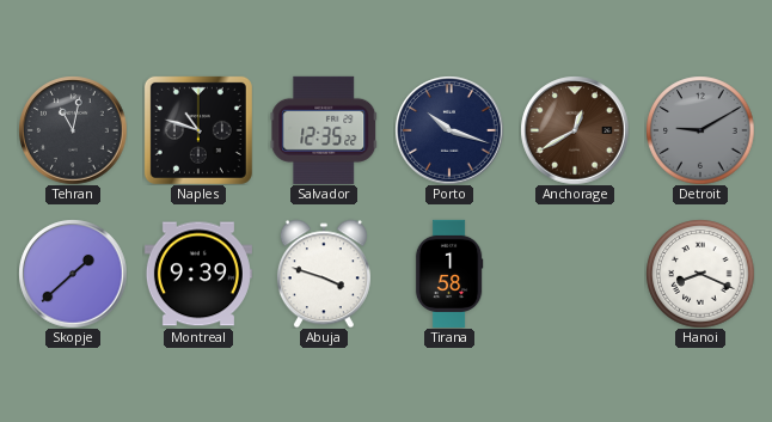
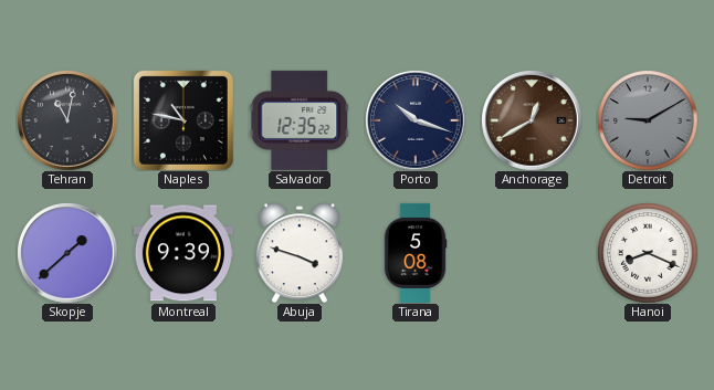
Naples: 10:48 -> 10:47
Tirana: 1:58 -> 5:08
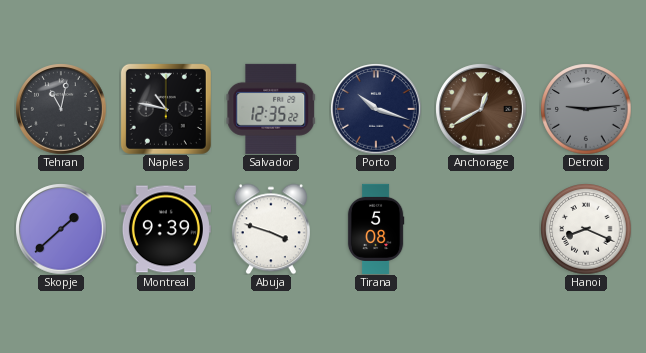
Detroit: 9:10 -> 9:14
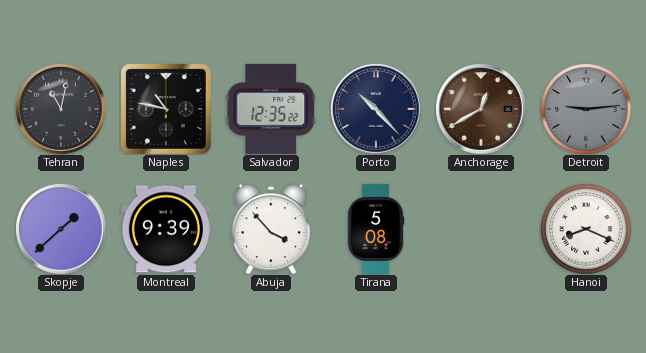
Porto: 10:18 -> 10:23
Abuja: 3:48 -> 3:53
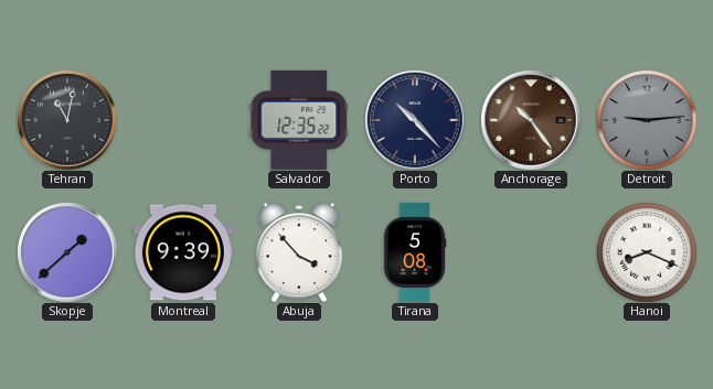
Naples: 10:47 -> none
Anchorage: 12:40 -> 10:24
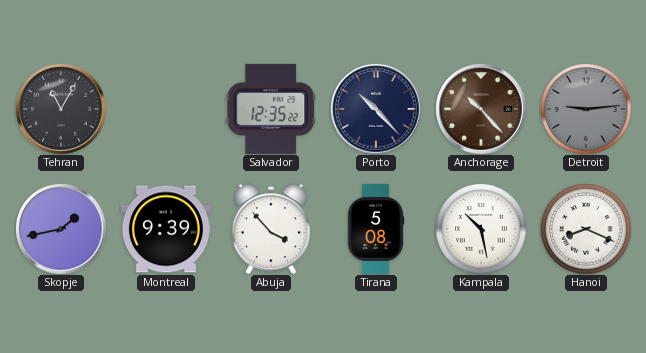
Tehran: 11:02 -> 11:05
Anchorage: 10:24 -> 10:23
Skopje: 1:38 -> 1:43
Kampala: none -> 10:28
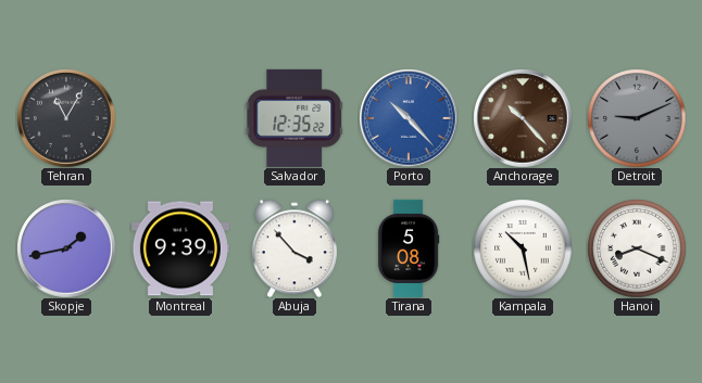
Porto dial: navy -> blue
Detroit: 9:14 -> 9:11
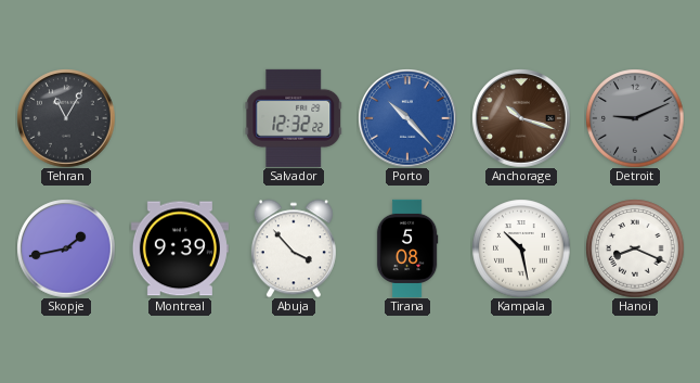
Salvador: 12:35 -> 12:32
Anchorage: 10:23 -> 10:18
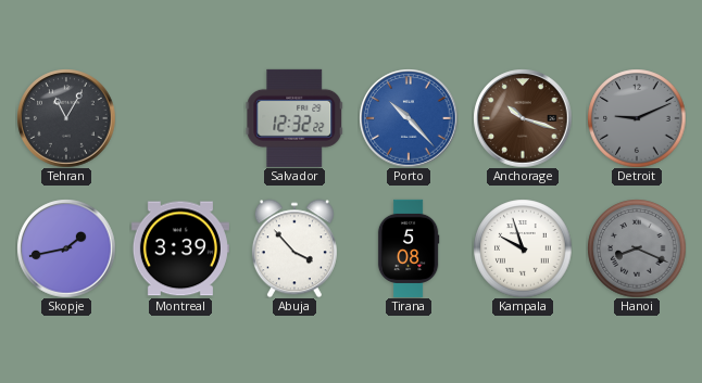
Montreal: 9:39 -> 3:39
Kampala: 10:28 -> 9:57
Hanoi dial: white -> grey
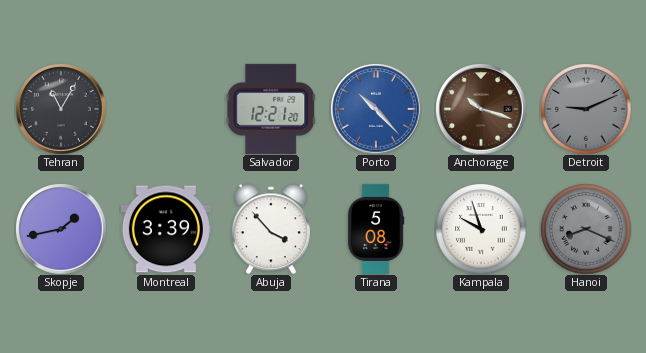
Salvador: 12:32 -> 12:21
